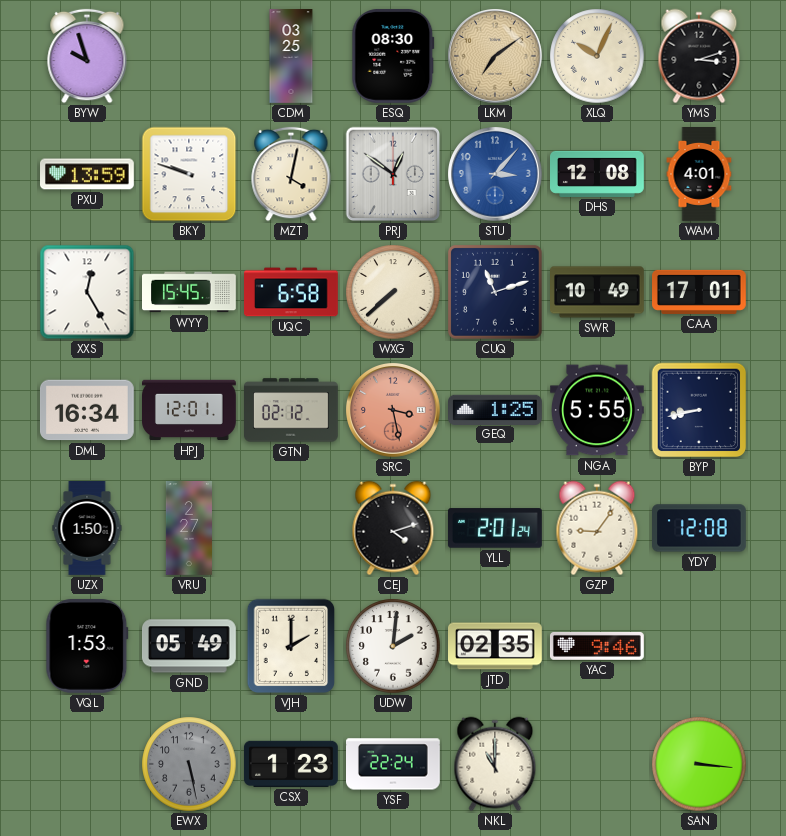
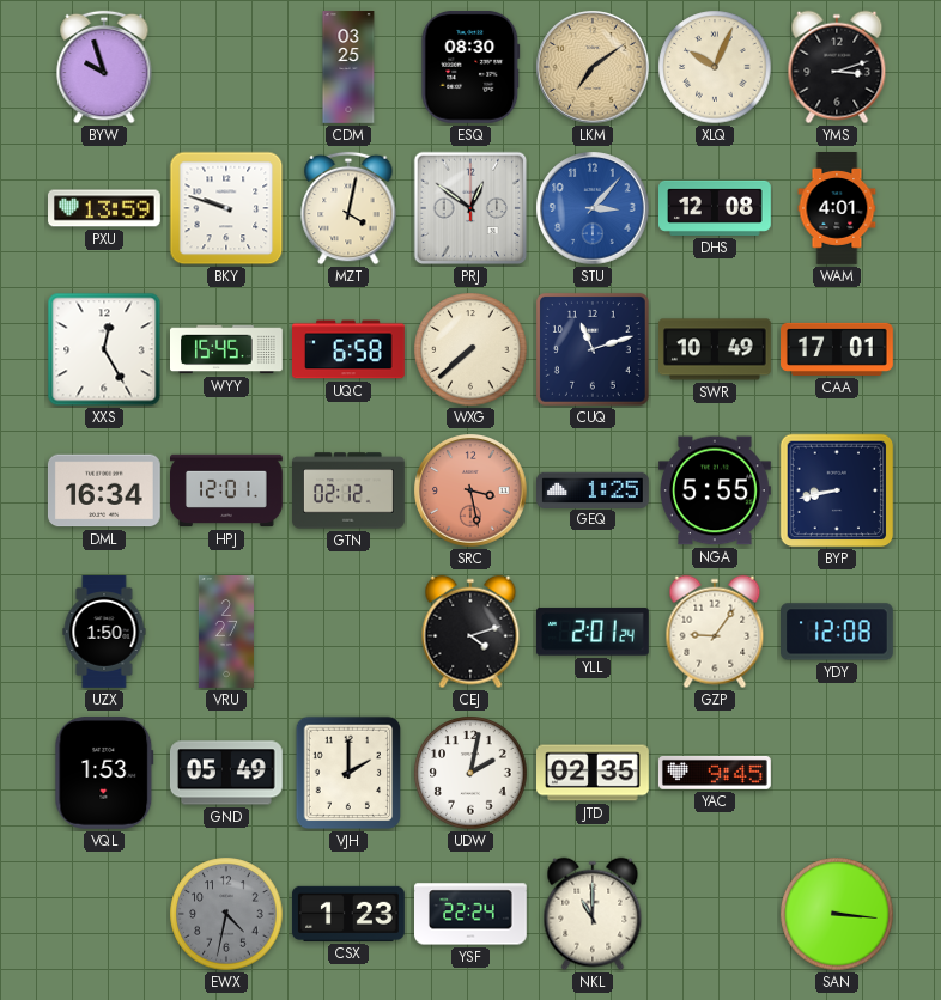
UDW: 2:01 -> 2:02
YAC: 9:46 -> 9:45
EWX: 5:28 -> 4:32
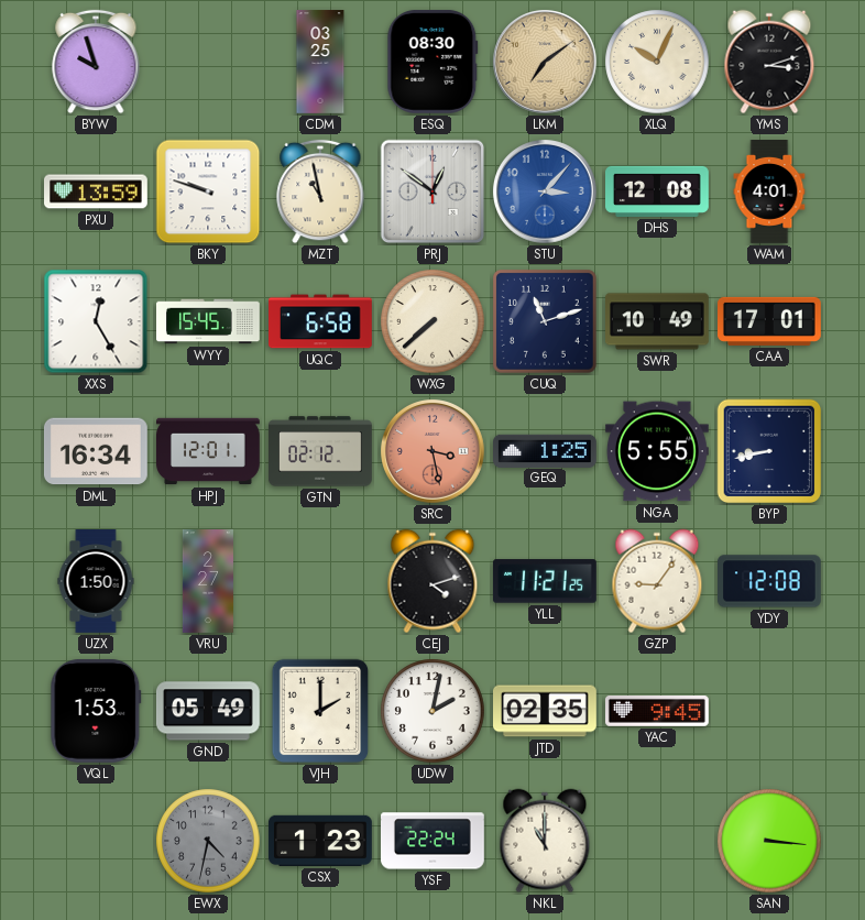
MZT: 4:02 -> 10:58
YLL: 2:01 -> 11:21
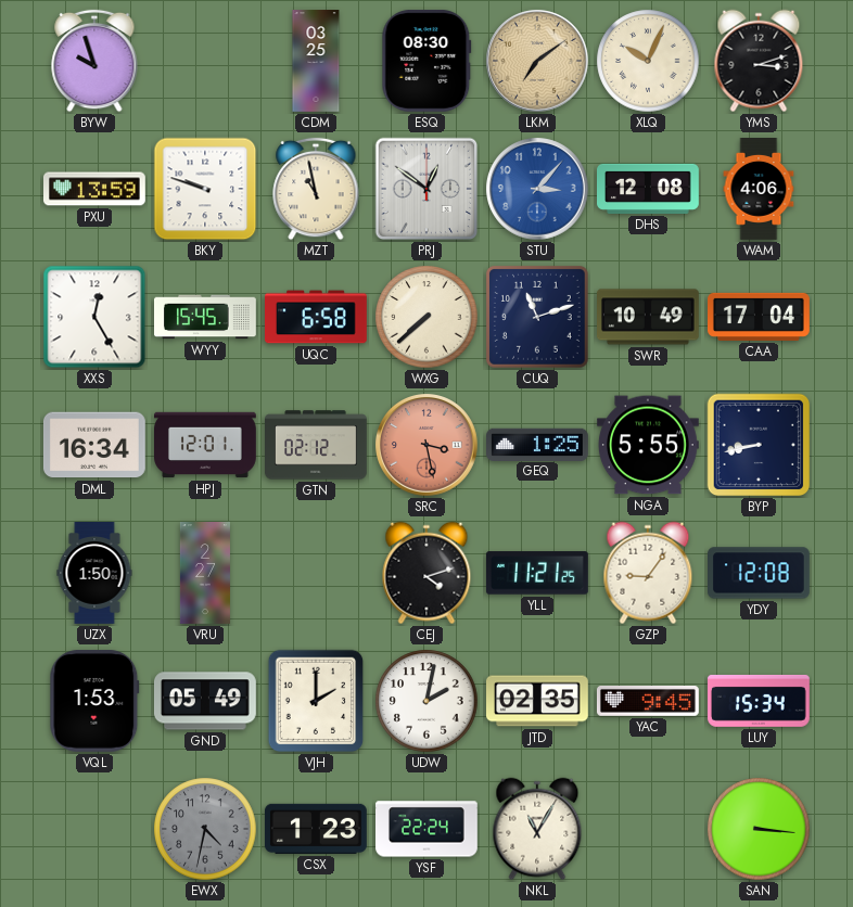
WAM: 4:01 -> 4:06
CAA: 17:01 -> 17:04
LUY: none -> 15:34
NKL: 11:00 -> 11:05
